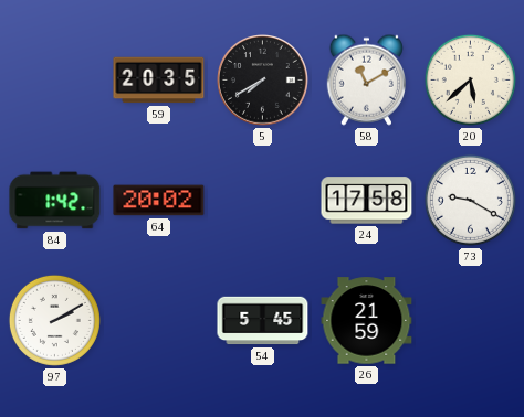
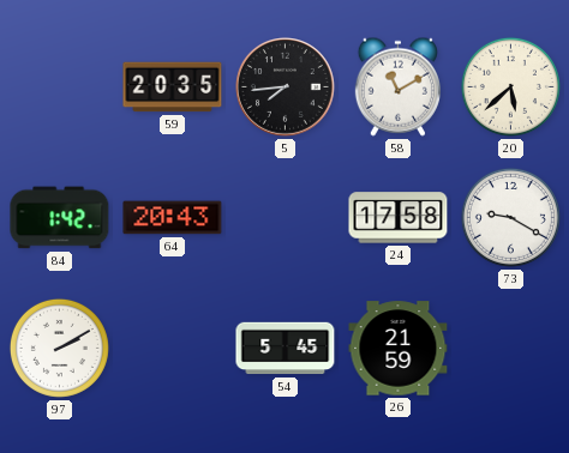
5: 7:40 -> 7:44
64: 20:02 -> 20:43
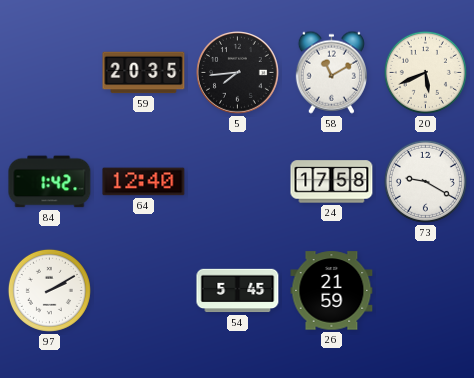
20: 5:38 -> 5:41
64: 20:43 -> 12:40
